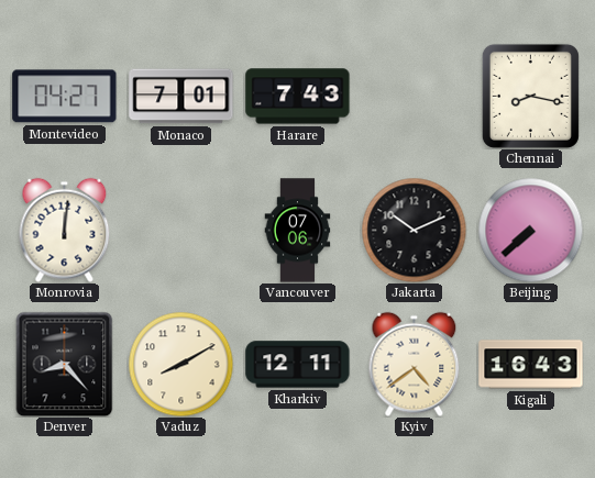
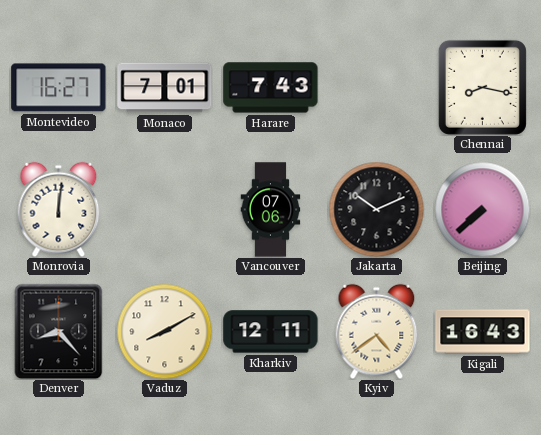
Montevideo: 04:27 -> 16:27
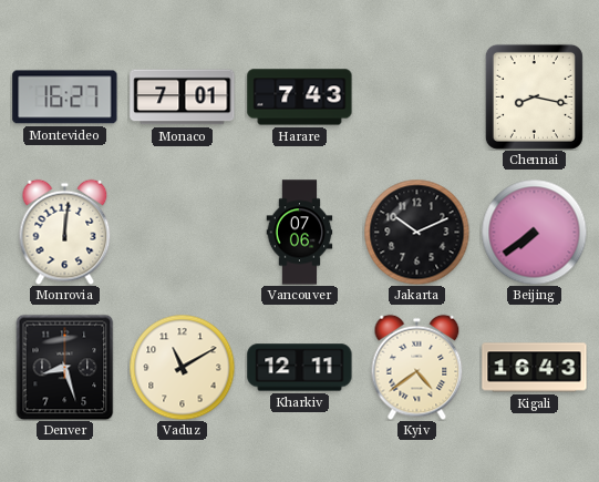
Beijing: 7:38 -> 7:39
Denver: 8:23 -> 8:27
Vaduz: 8:10 -> 11:10
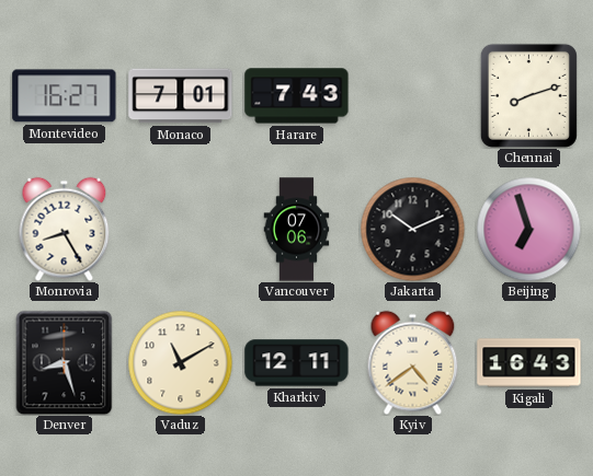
Chennai: 8:17 -> 8:12
Monrovia: 12:01 -> 8:25
Beijing: 7:39 -> 6:57
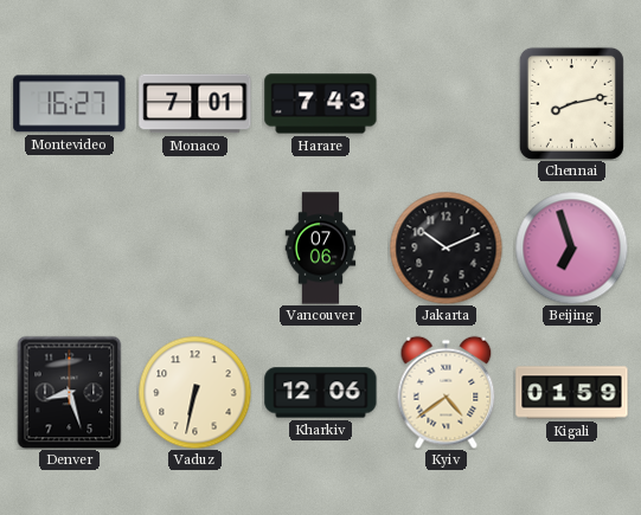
Chennai: 8:12 -> 8:13
Monrovia: 8:25 -> none
Vaduz: 11:10 -> 6:32
Kharkiv: 12:11 -> 12:06
Kigali: 16:43 -> 01:59
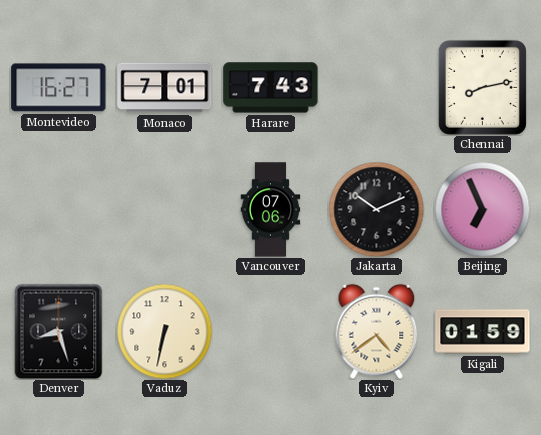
Beijing: 6:57 -> 6:56
Kharkiv: 12:06 -> none
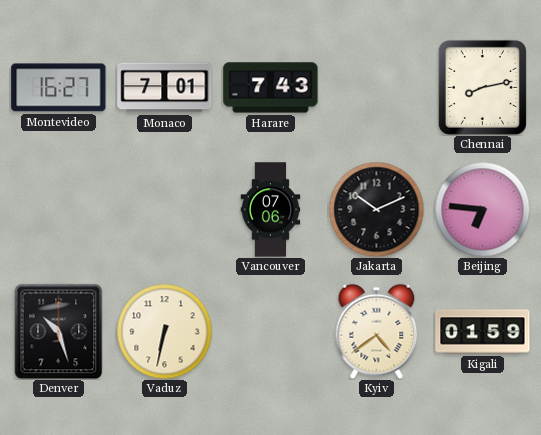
Beijing: 6:56 -> 6:46
Denver: 8:27 -> 10:27
